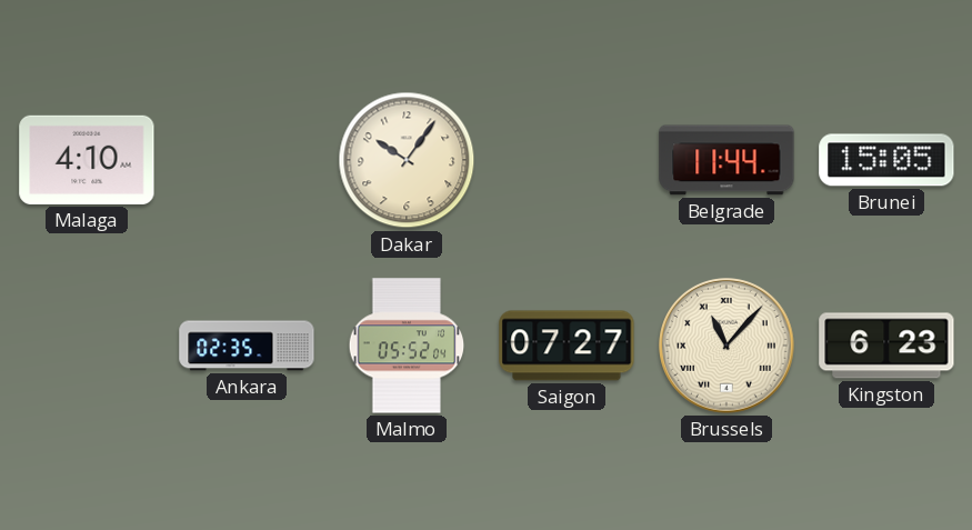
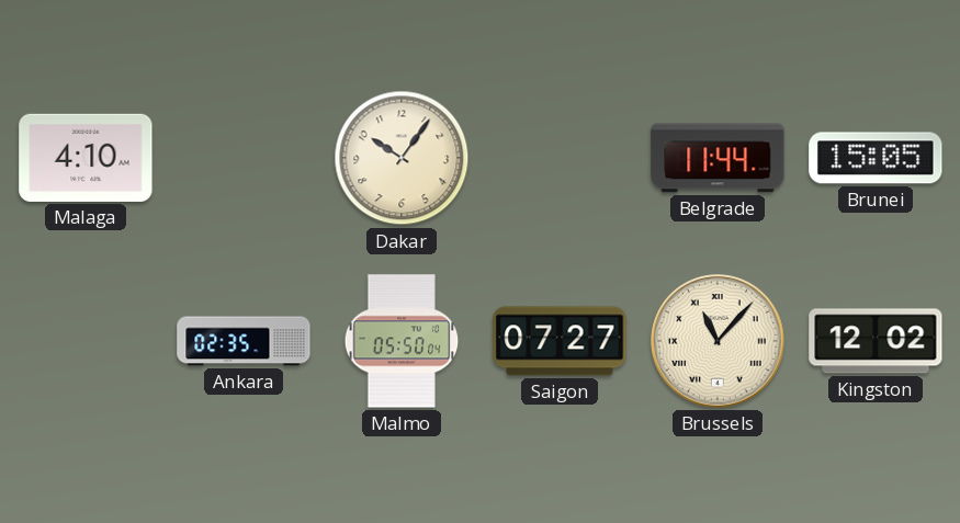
Malmo: 05:52 -> 05:50
Kingston: 6:23 -> 12:02
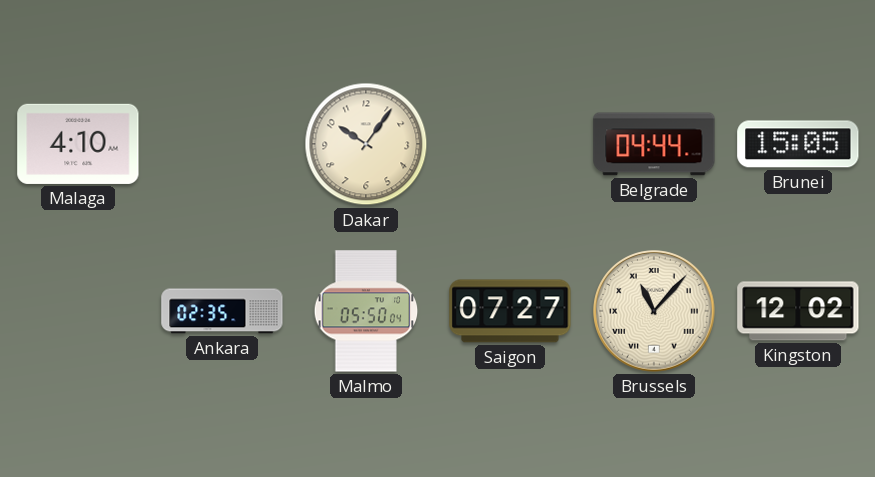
Belgrade: 11:44 -> 04:44
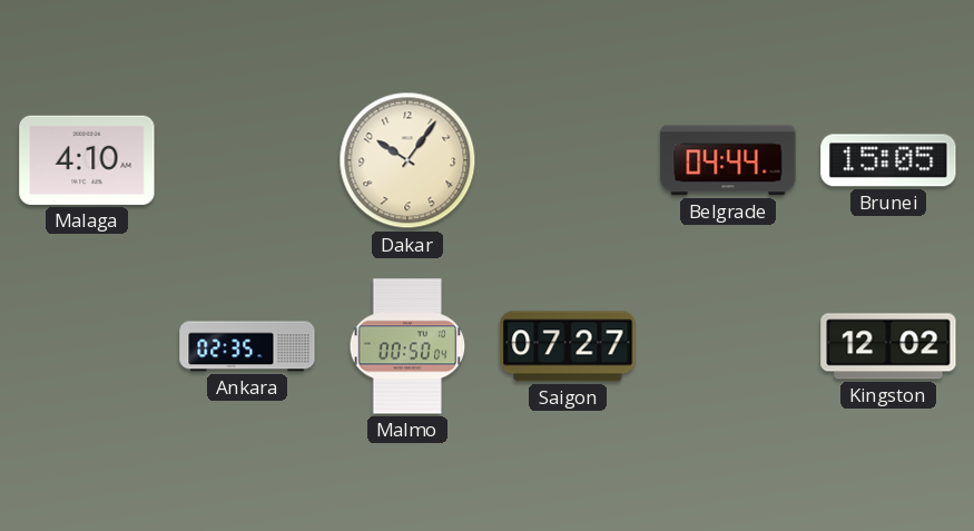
Malmo: 05:50 -> 00:50
Brussels: 11:07 -> none
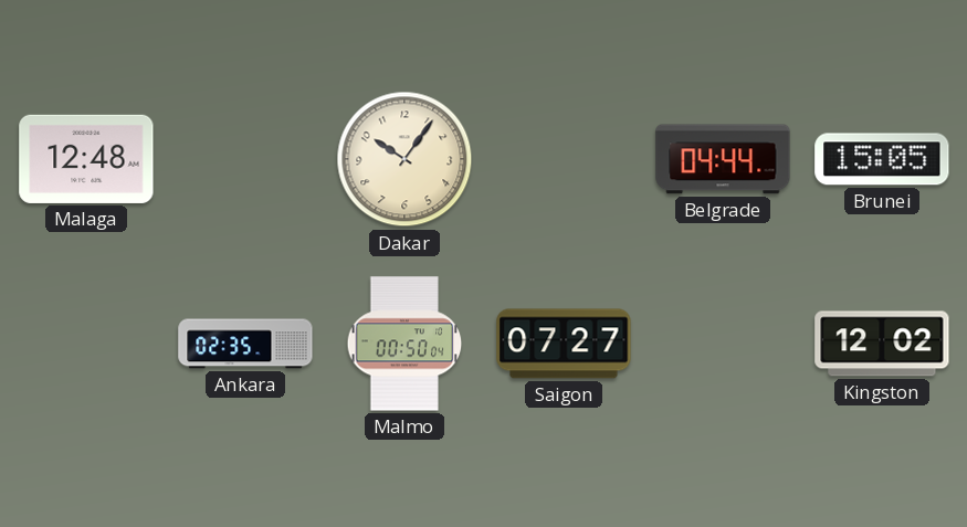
Malaga: 4:10 -> 12:48
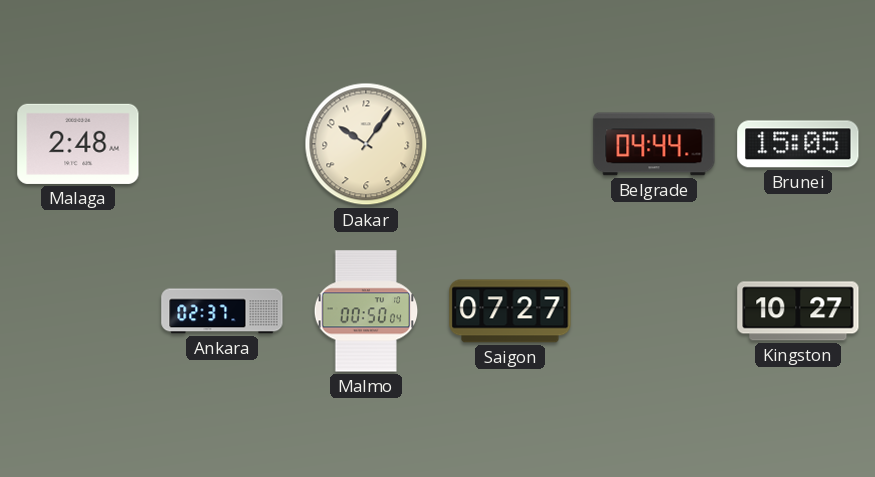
Malaga: 12:48 -> 2:48
Ankara: 02:35 -> 02:37
Kingston: 12:02 -> 10:27
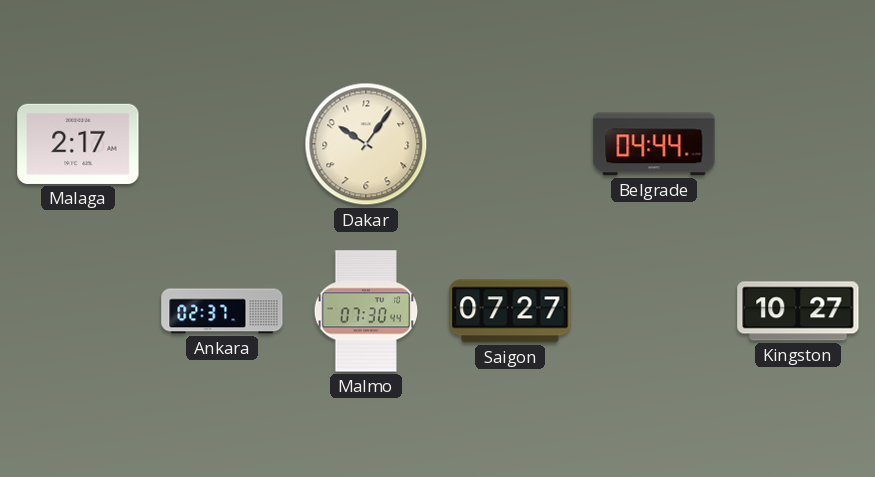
Malaga: 2:48 -> 2:17
Brunei: 15:05 -> none
Malmo: 00:50 -> 07:30
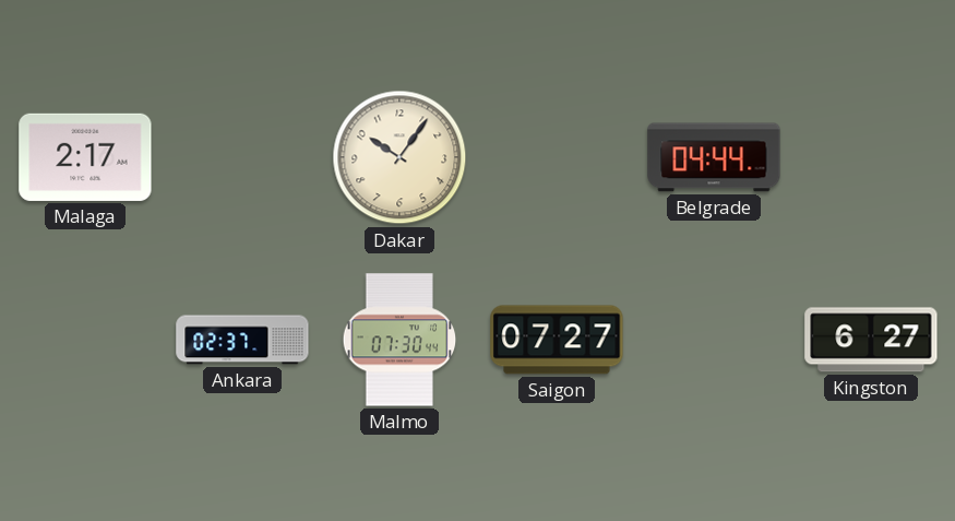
Kingston: 10:27 -> 6:27
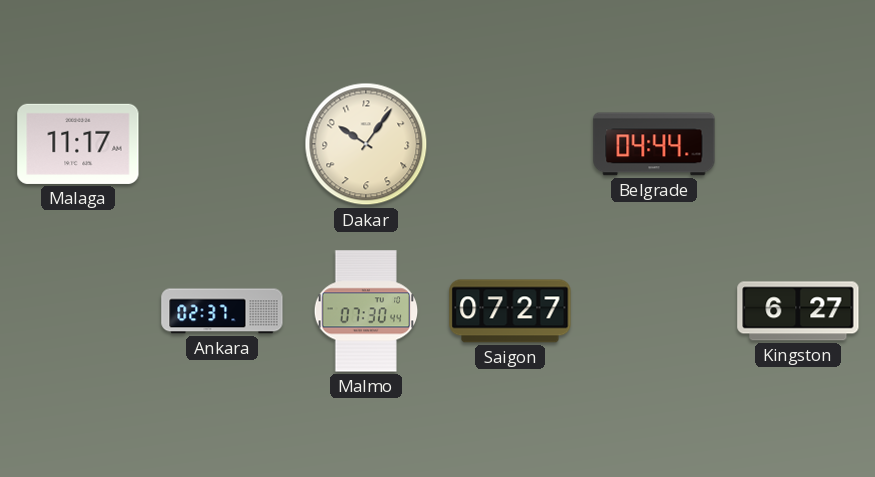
Malaga: 2:17 -> 11:17
